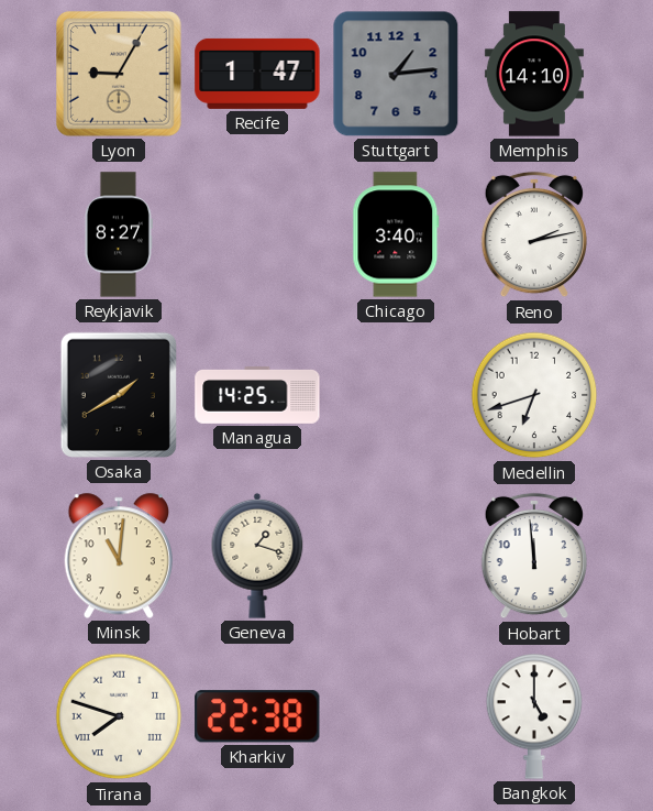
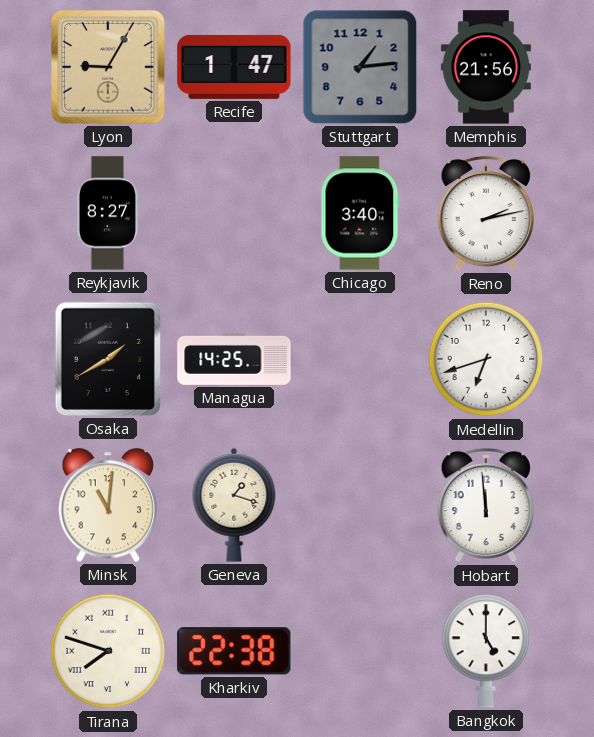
Memphis: 14:10 -> 21:56
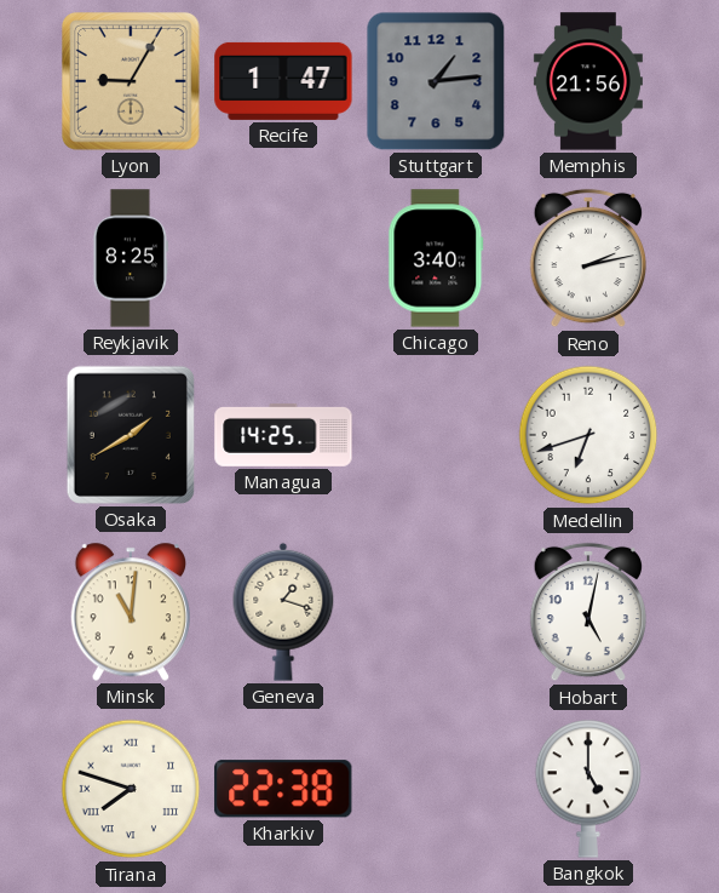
Reykjavik: 8:27 -> 8:25
Hobart: 11:59 -> 5:02
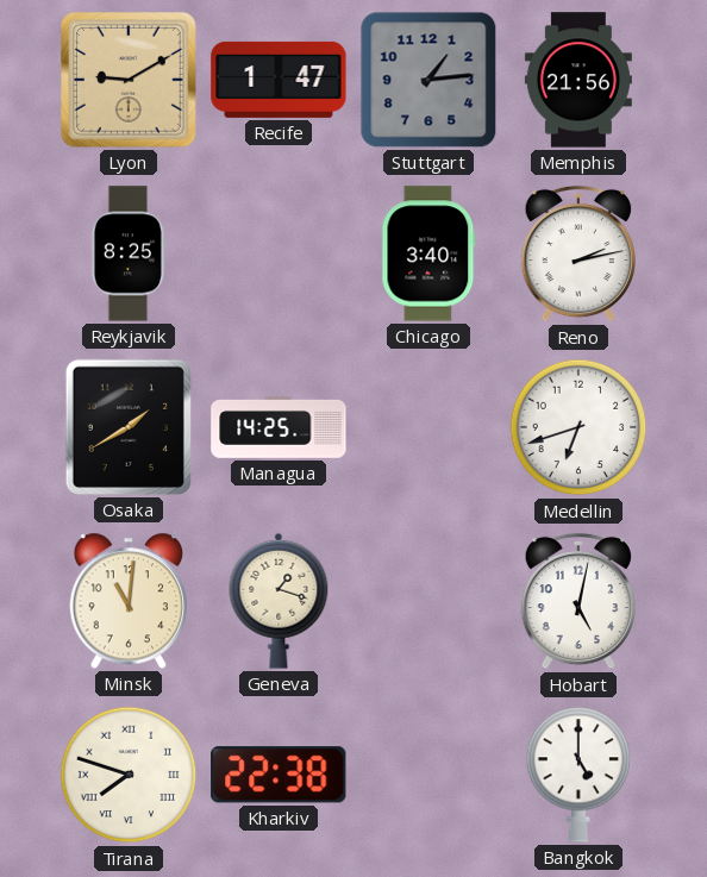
Lyon: 9:05 -> 9:10
